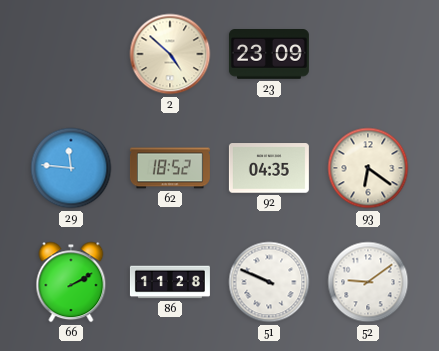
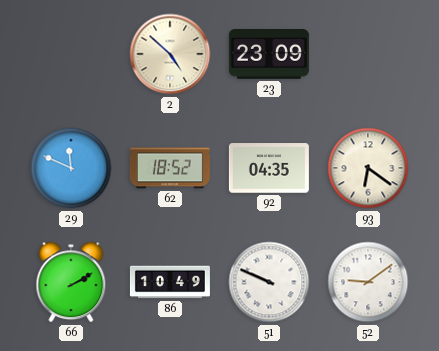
29: 11:46 -> 11:49
86: 11:28 -> 10:49
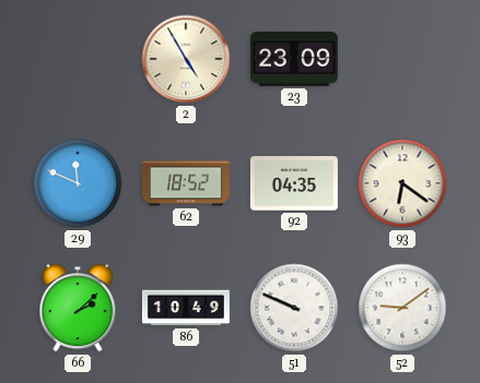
2: 4:52 -> 4:55
66: 2:10 -> 2:08
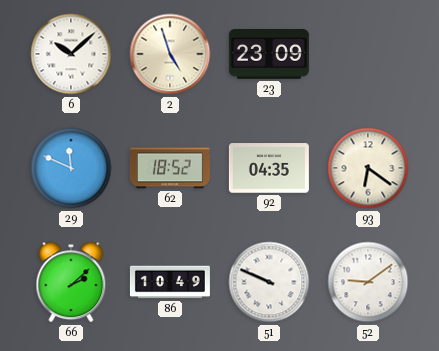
6: none -> 10:08
2: 4:55 -> 4:57
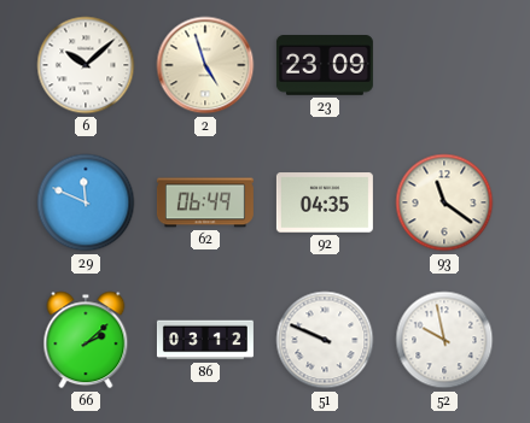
62: 18:52 -> 06:49
93: 6:21 -> 11:21
86: 10:49 -> 03:12
52: 9:09 -> 9:58
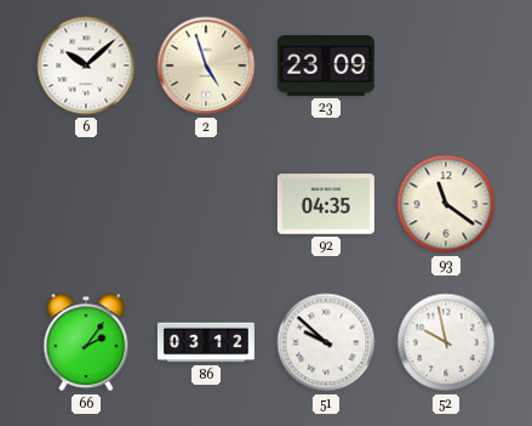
29: 11:49 -> none
62: 06:49 -> none
66: 2:08 -> 2:06
51: 9:49 -> 9:52
